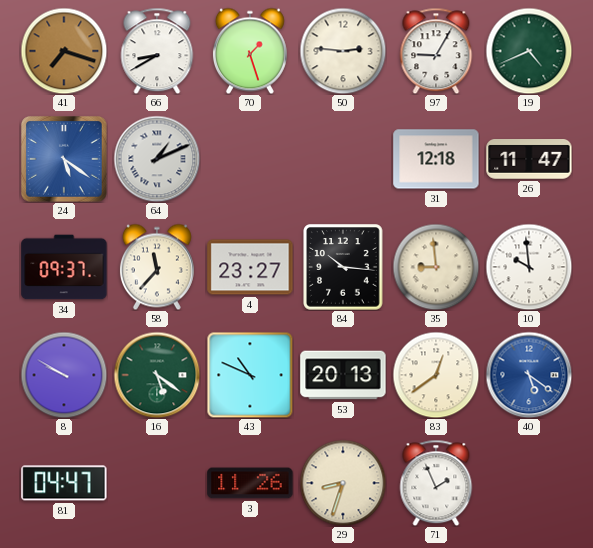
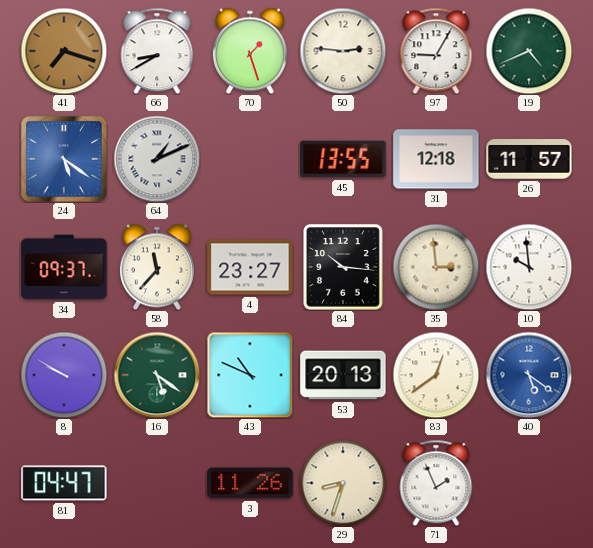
45: none -> 13:55
26: 11:47 -> 11:57
35: 8:59 -> 2:59
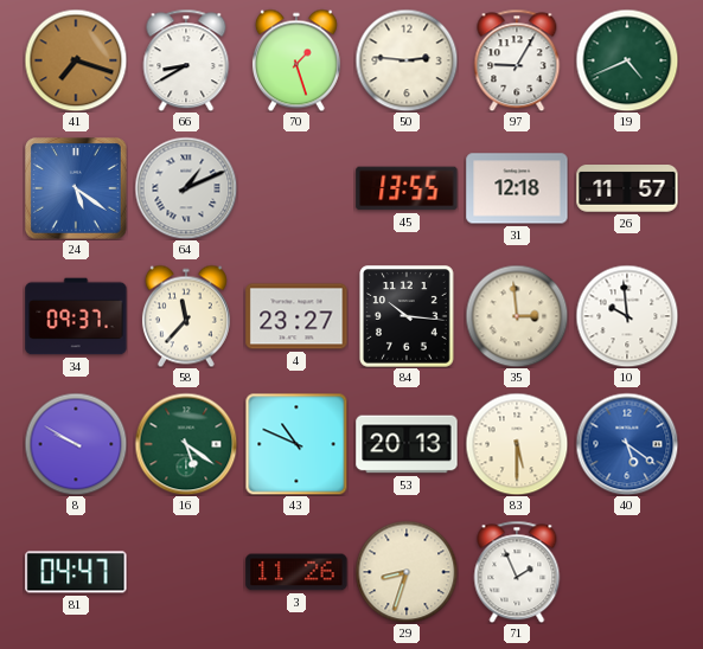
83: 12:39 -> 5:30
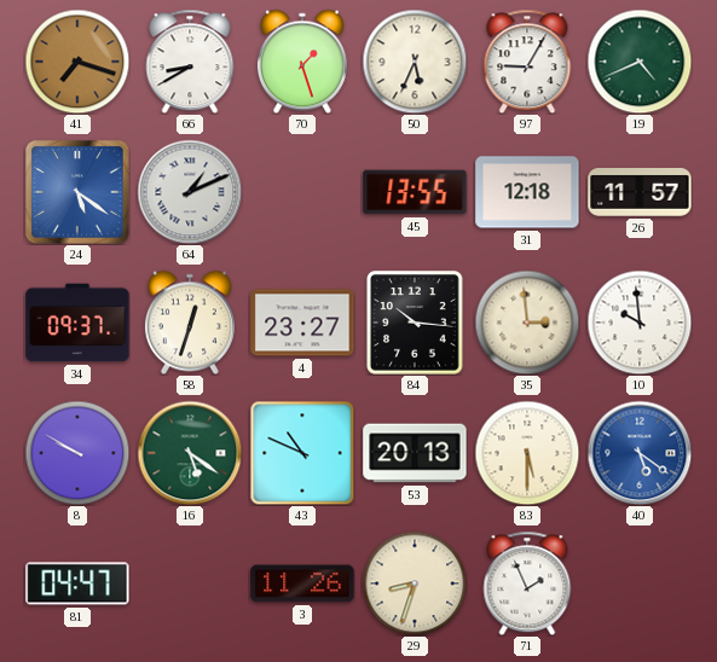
50: 2:46 -> 5:34
58: 11:37 -> 12:33
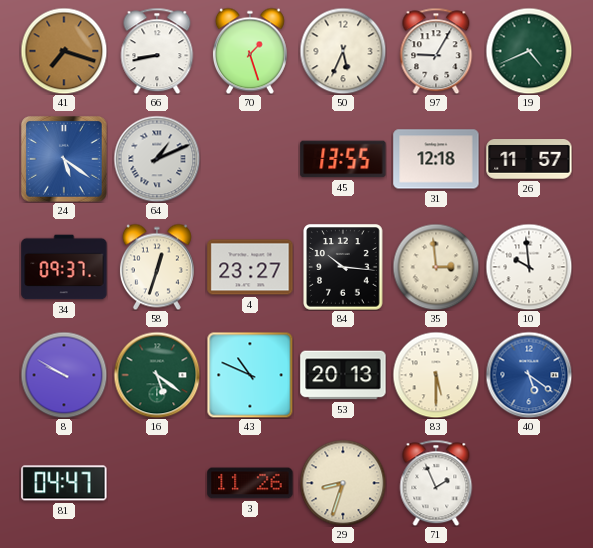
66: 8:40 -> 8:43
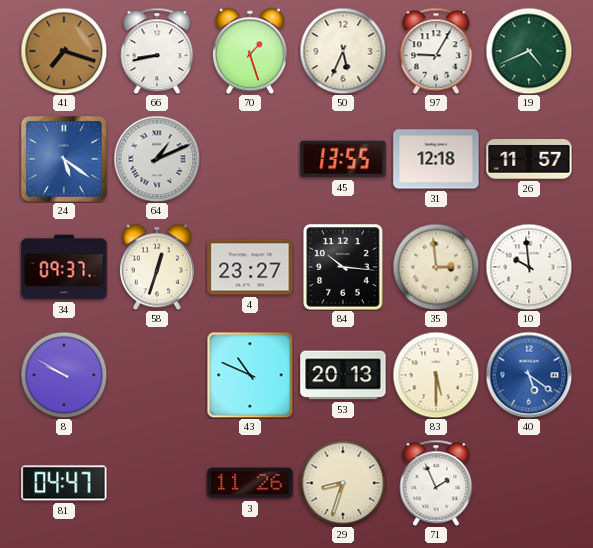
16: 5:21 -> none
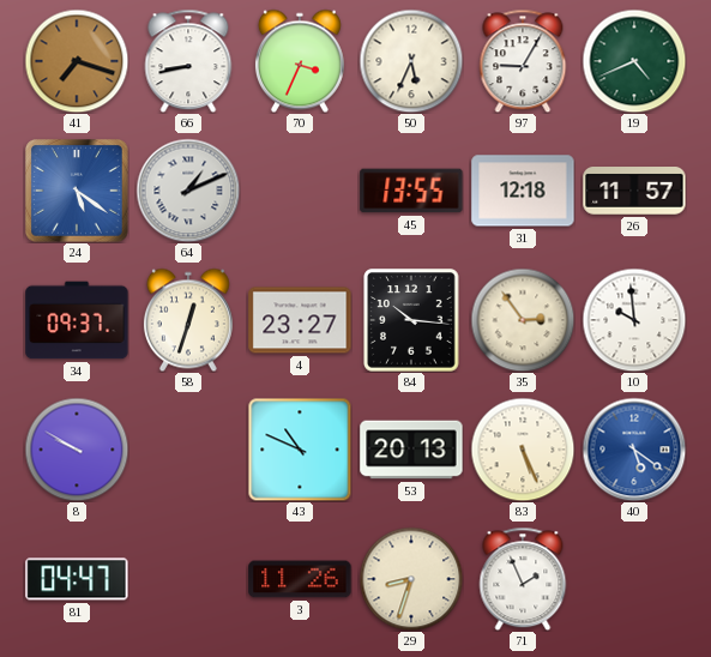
70: 1:27 -> 3:34
35: 2:59 -> 2:54
83: 5:30 -> 5:26
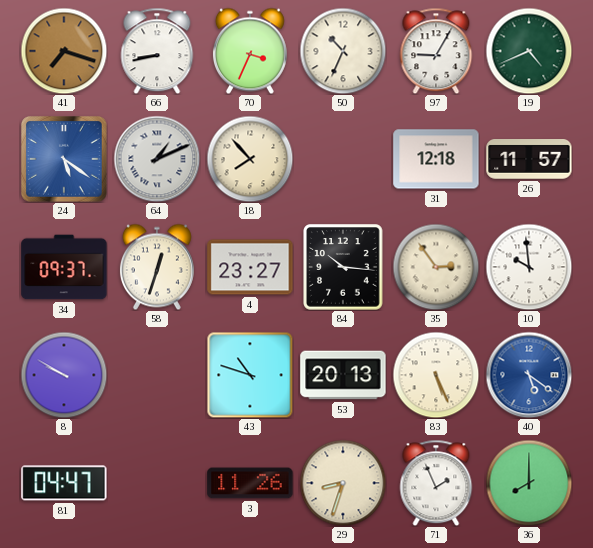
50: 5:34 -> 10:34
18: none -> 7:53
45: 13:55 -> none
43: 10:49 -> 10:48
36: none -> 8:00
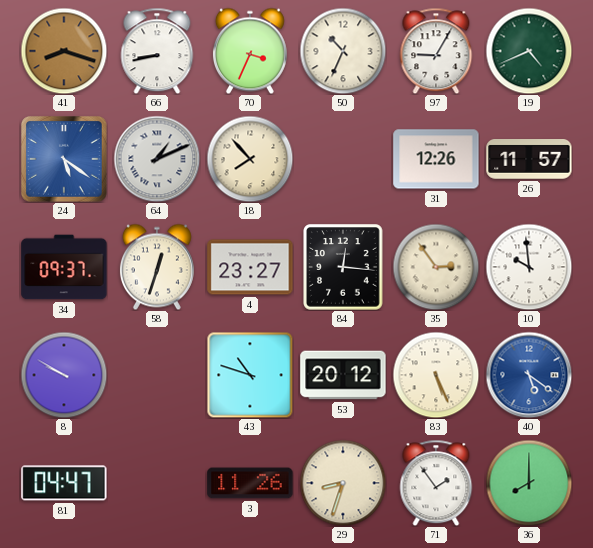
41: 7:18 -> 8:18
31: 12:18 -> 12:26
84: 10:16 -> 12:16
53: 20:13 -> 20:12
71: 1:56 -> 1:54
